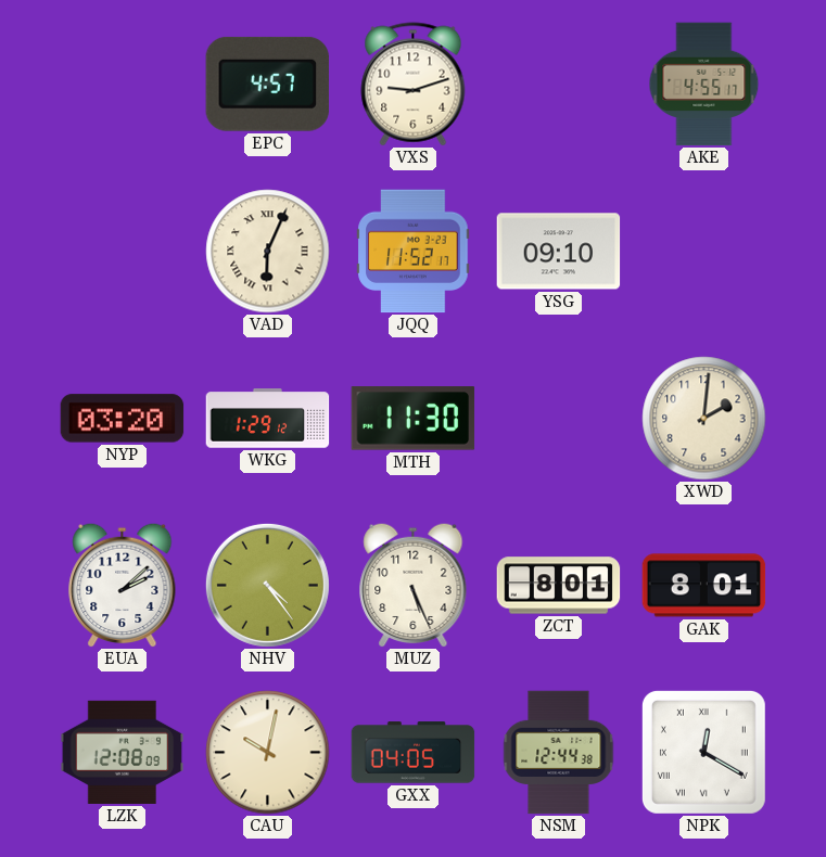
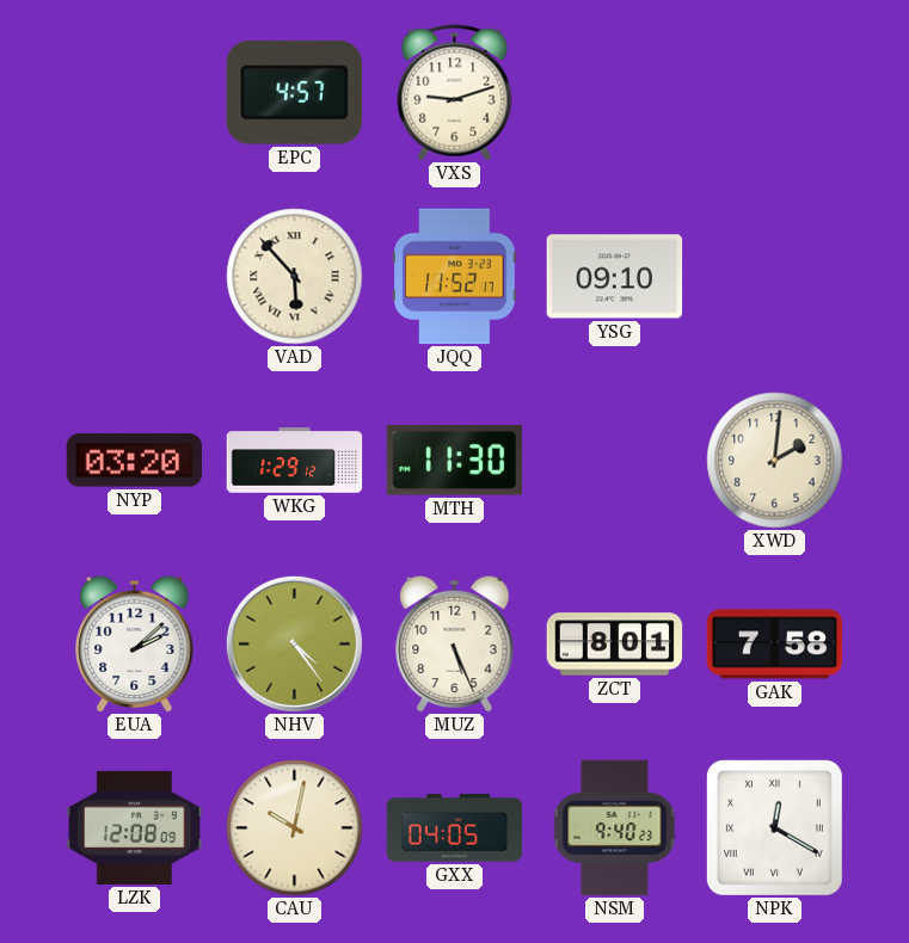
AKE: 4:55 -> none
VAD: 6:04 -> 5:53
GAK: 8:01 -> 7:58
NSM: 12:44 -> 9:40
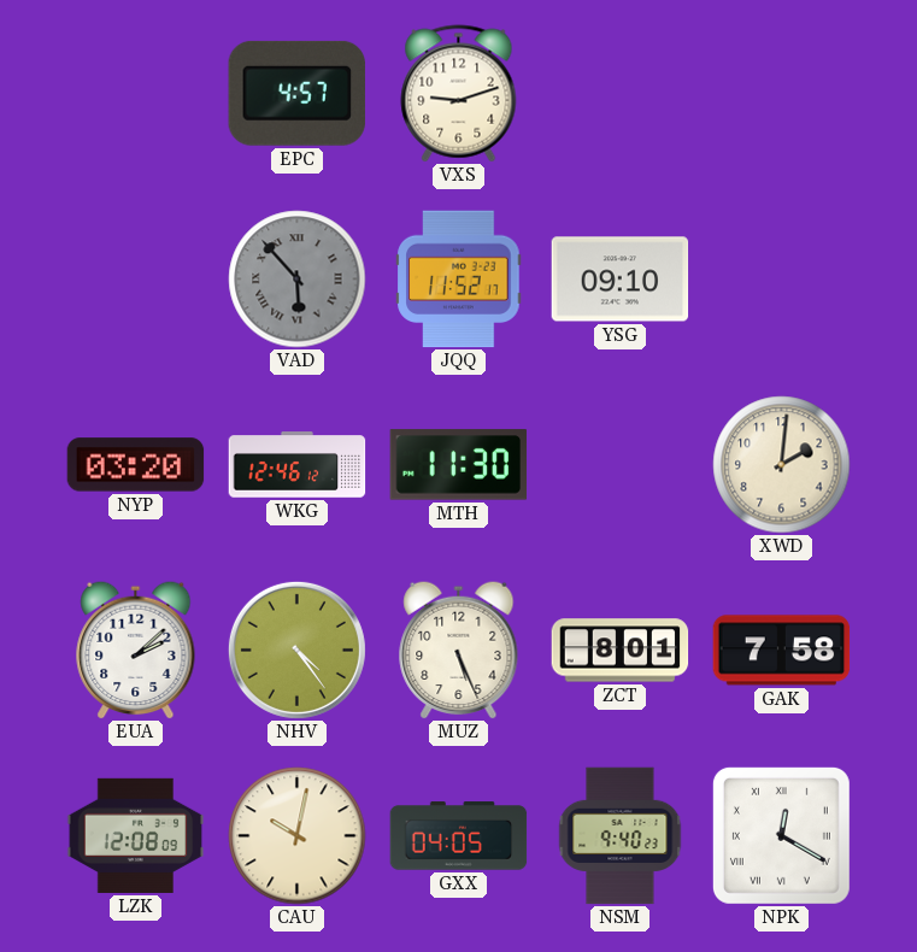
VAD dial: cream -> grey
WKG: 1:29 -> 12:46
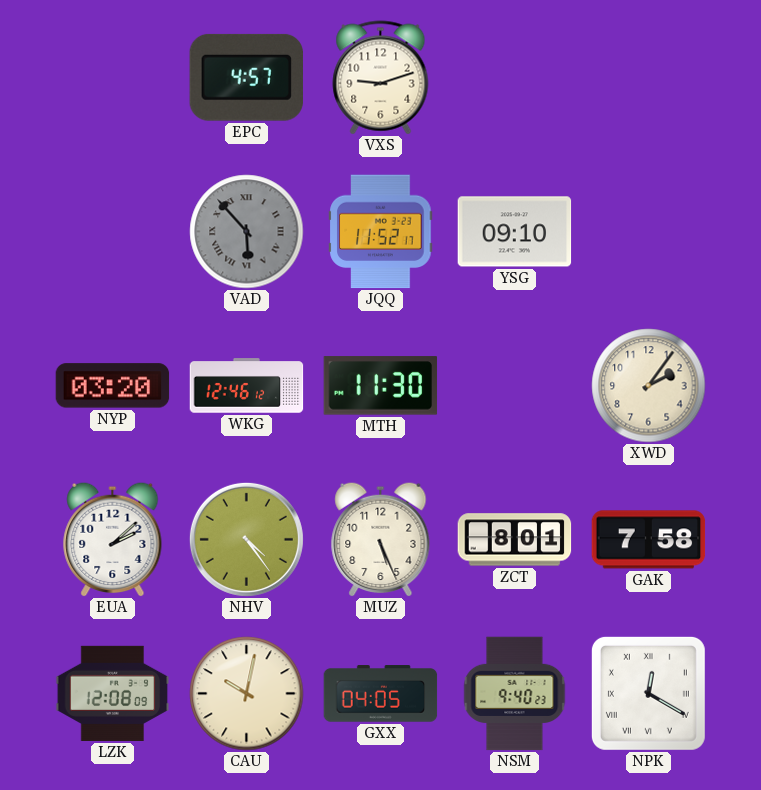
XWD: 2:01 -> 2:06
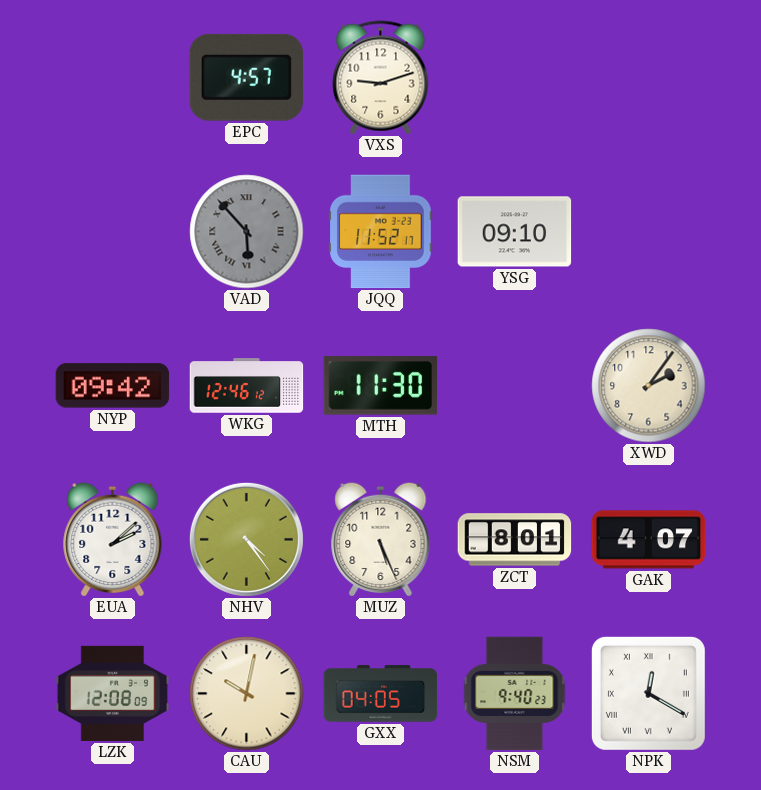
NYP: 03:20 -> 09:42
GAK: 7:58 -> 4:07
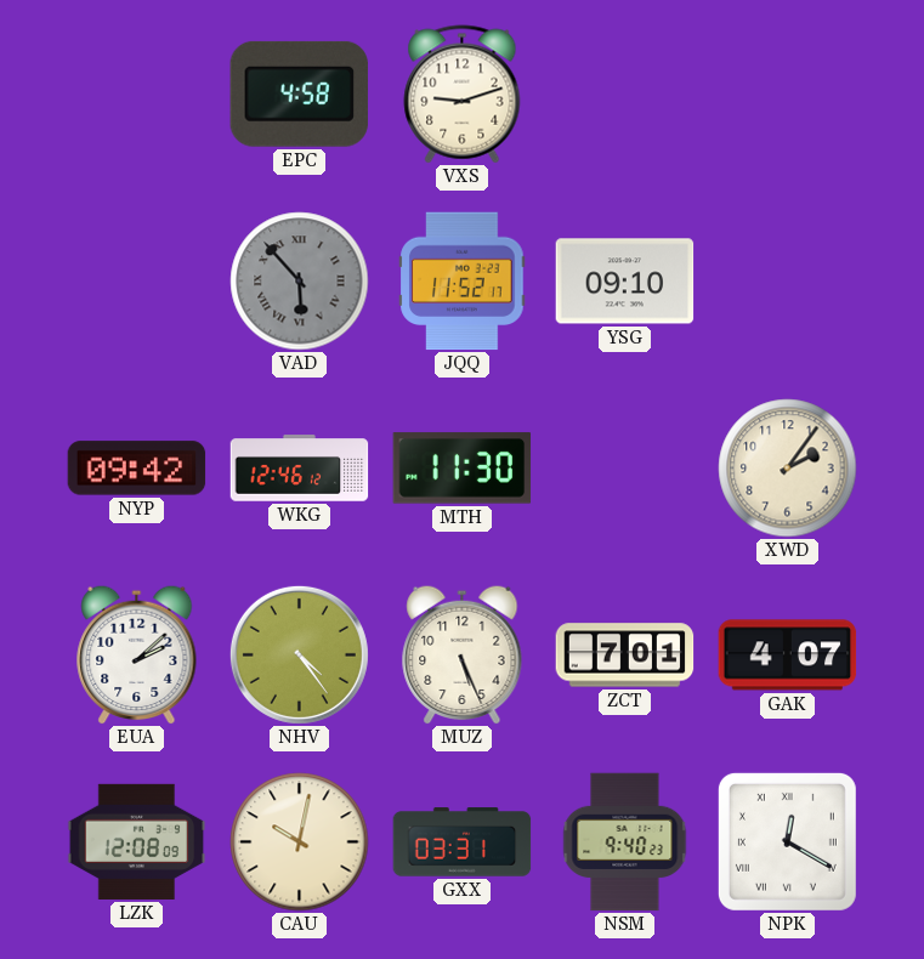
EPC: 4:57 -> 4:58
ZCT: 8:01 -> 7:01
GXX: 04:05 -> 03:31
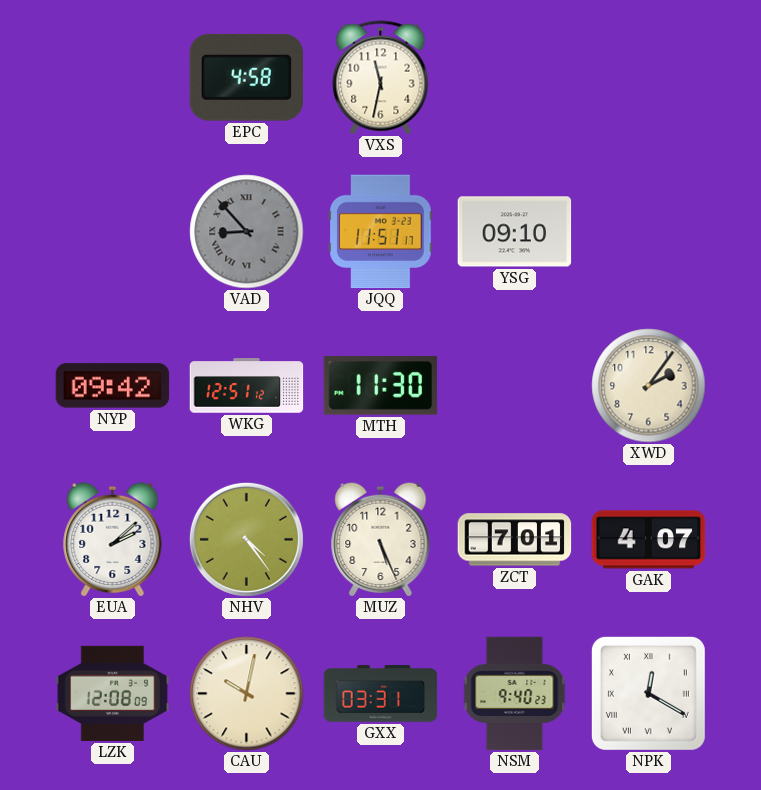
VXS: 9:12 -> 11:32
VAD: 5:53 -> 8:53
JQQ: 11:52 -> 11:51
WKG: 12:46 -> 12:51
